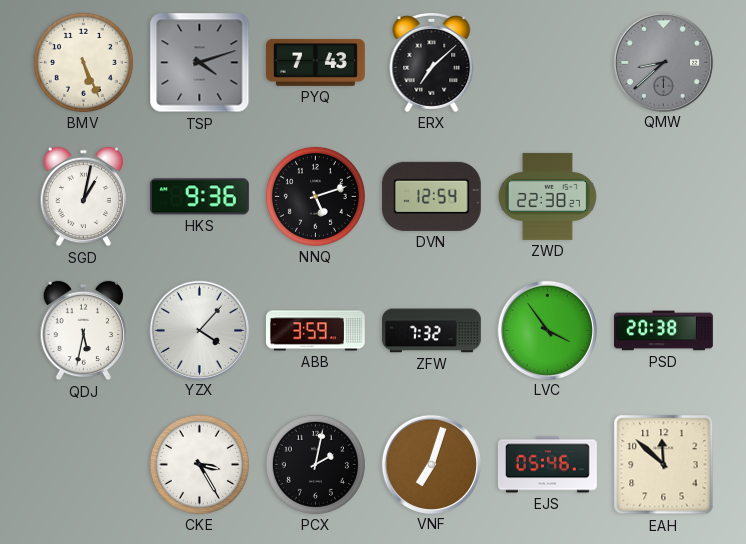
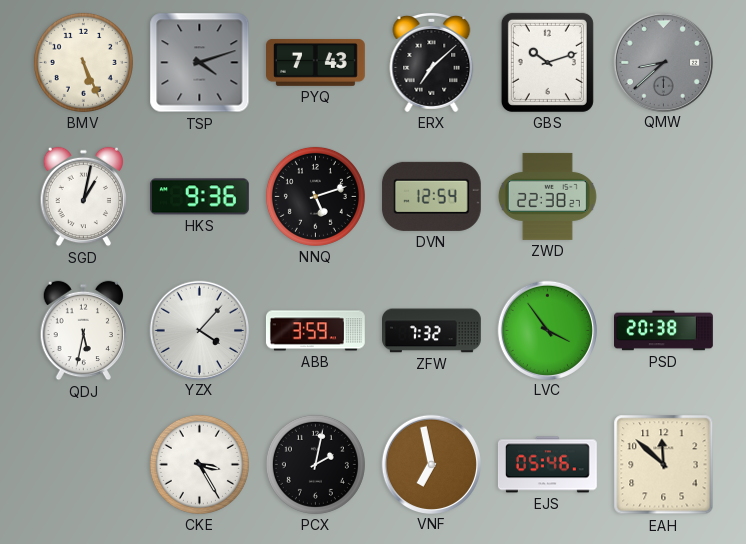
GBS: none -> 10:12
VNF: 7:03 -> 6:58
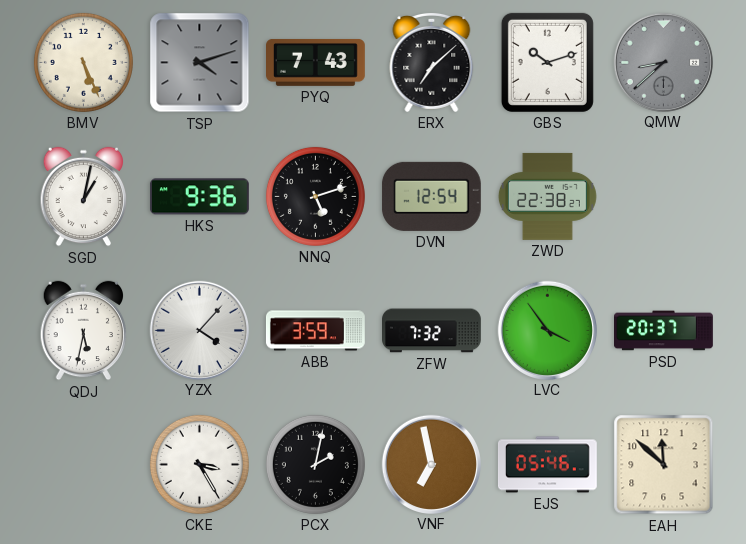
PSD: 20:38 -> 20:37
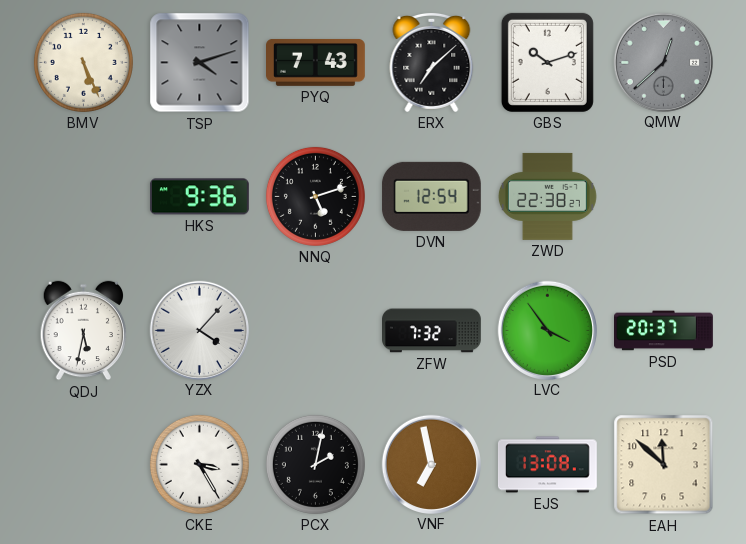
QMW: 8:38 -> 12:38
SGD: 1:02 -> none
ABB: 3:59 -> none
EJS: 05:46 -> 13:08
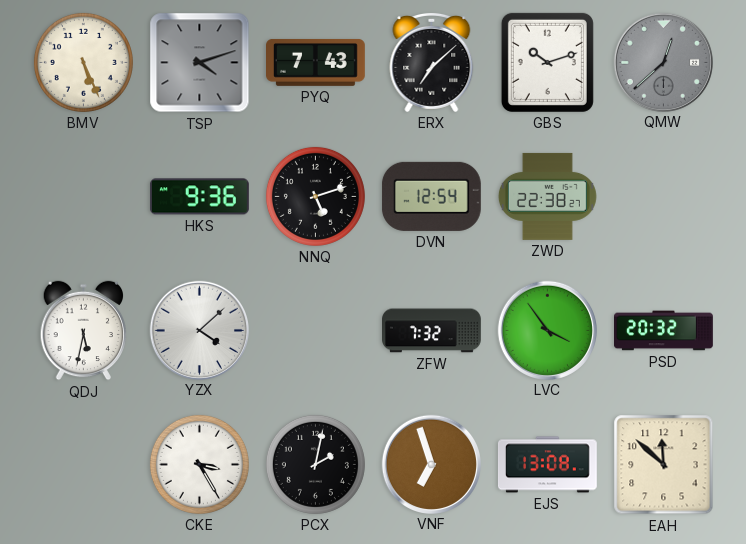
YZX: 4:07 -> 4:08
PSD: 20:37 -> 20:32
VNF: 6:58 -> 6:57
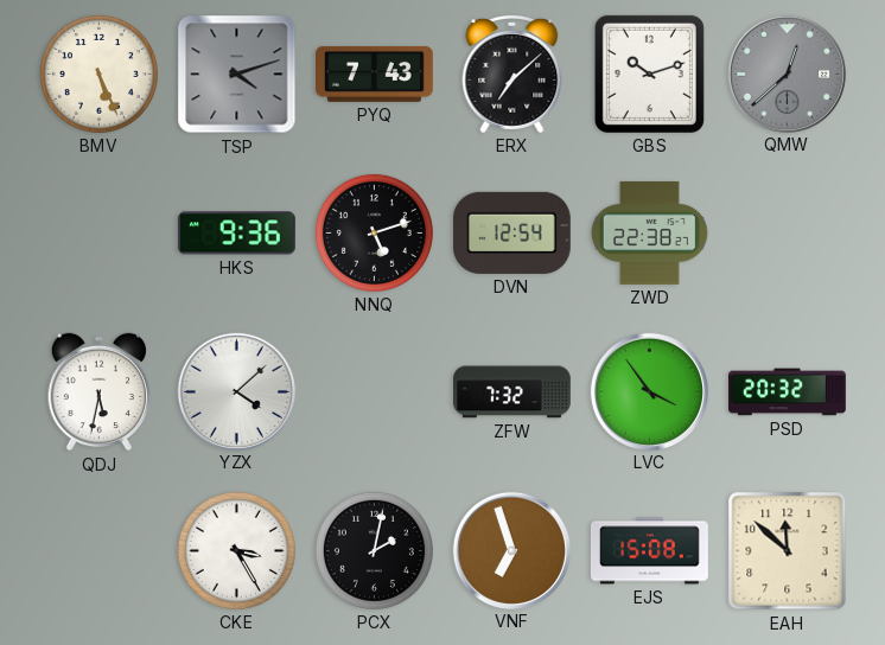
EJS: 13:08 -> 15:08
